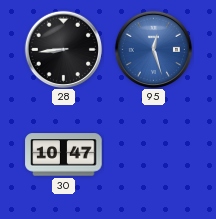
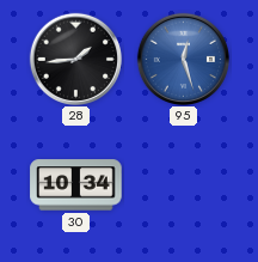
28: 8:44 -> 1:44
30: 10:47 -> 10:34
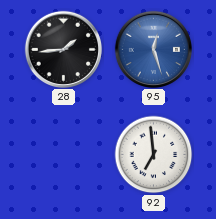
30: 10:34 -> none
92: none -> 6:59
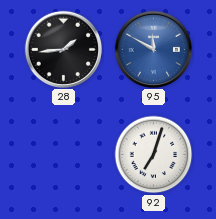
95: 12:27 -> 11:50
92: 6:59 -> 7:03
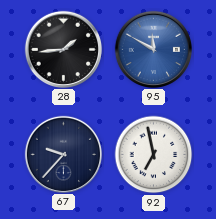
67: none -> 9:37
92: 7:03 -> 6:58
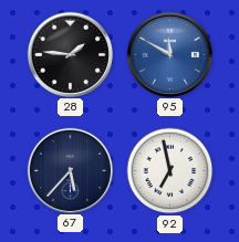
28: 1:44 -> 1:46
67: 9:37 -> 5:37
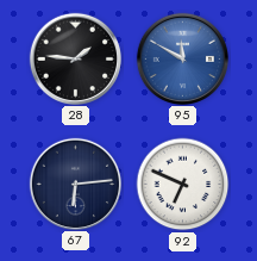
67: 5:37 -> 6:14
92: 6:58 -> 6:49
